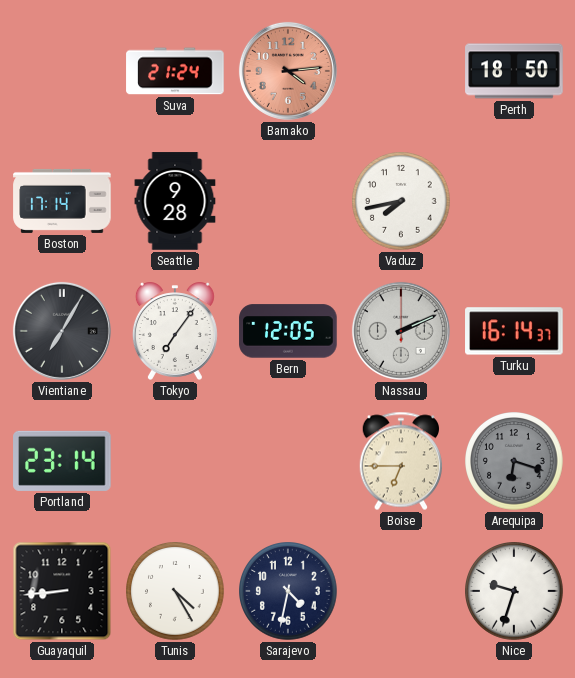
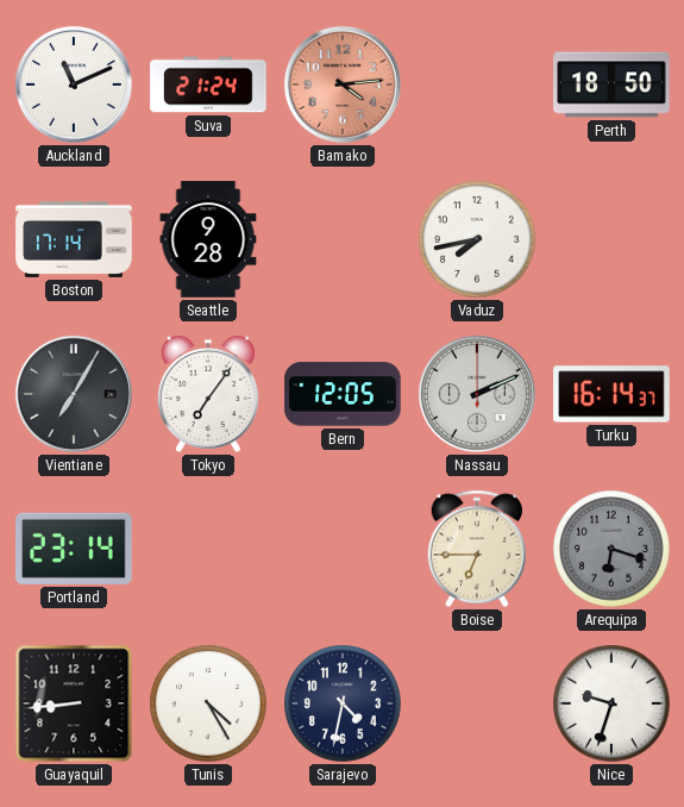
Auckland: none -> 11:11
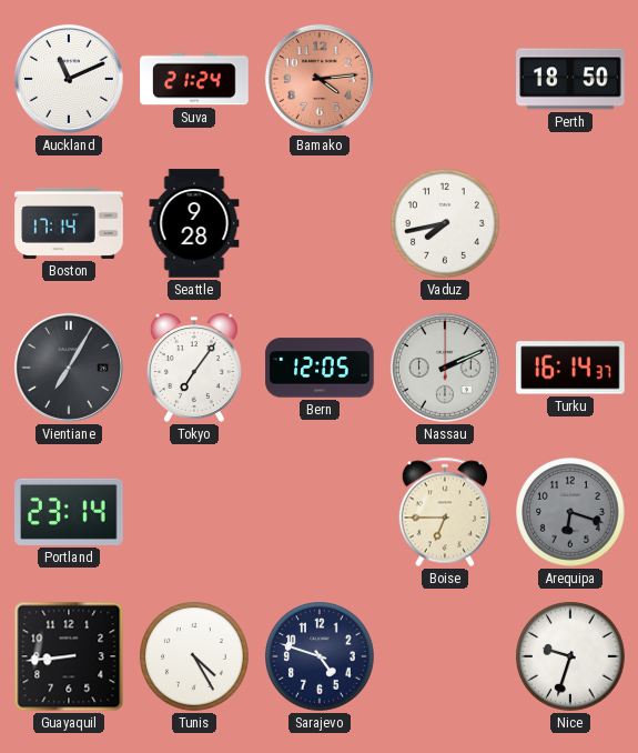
Sarajevo: 4:32 -> 4:48
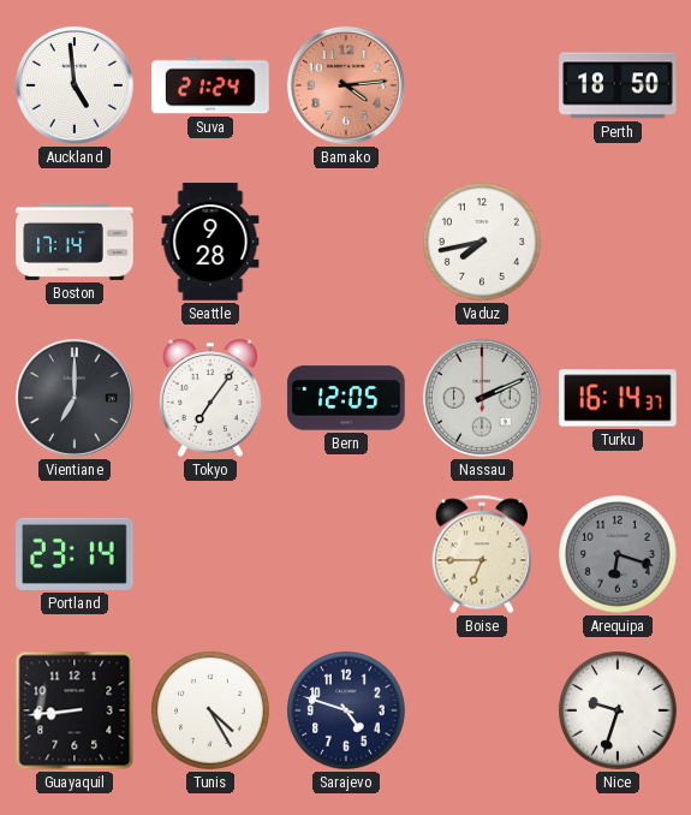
Auckland: 11:11 -> 4:59
Vientiane: 7:05 -> 7:00
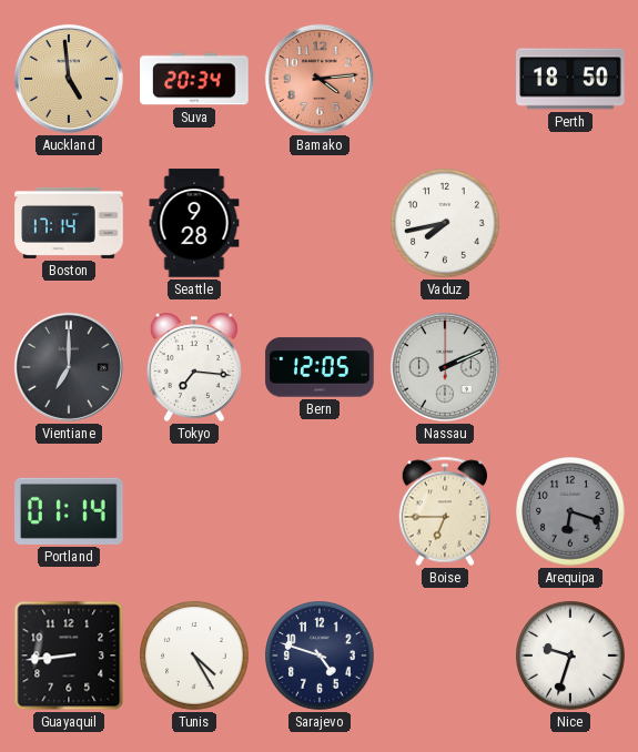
Auckland dial: white -> champagne
Suva: 21:24 -> 20:34
Tokyo: 7:06 -> 7:16
Turku: 16:14 -> none
Portland: 23:14 -> 01:14
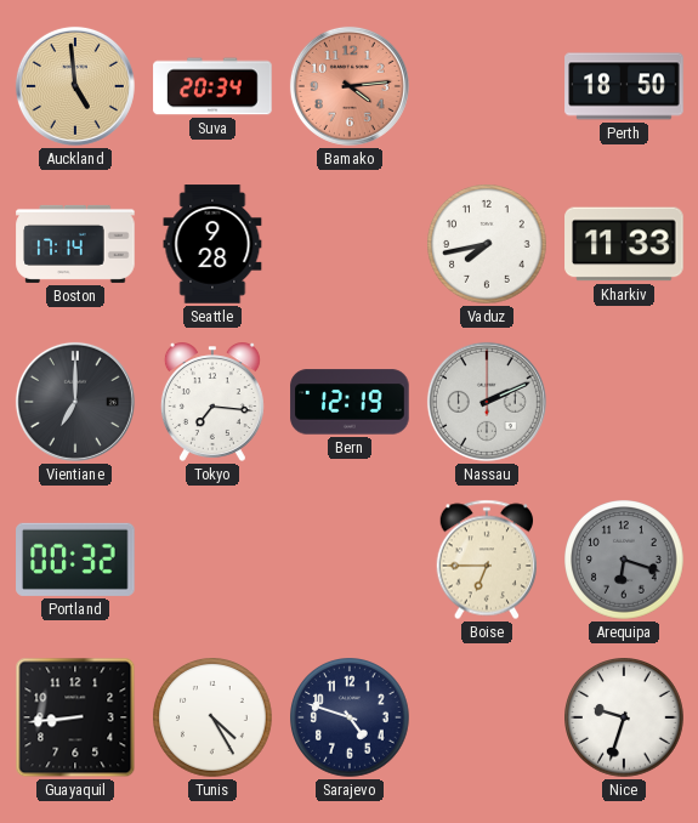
Kharkiv: none -> 11:33
Bern: 12:05 -> 12:19
Portland: 01:14 -> 00:32
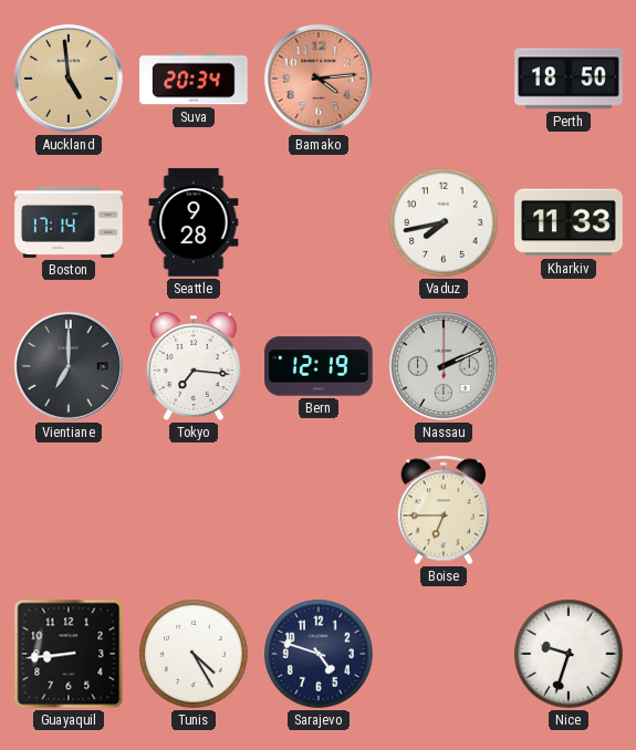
Portland: 00:32 -> none
Arequipa: 6:18 -> none
